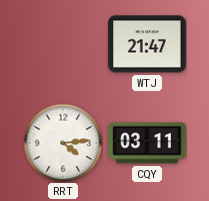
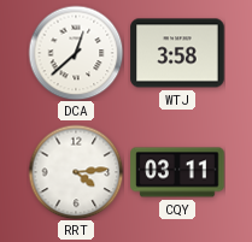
DCA: none -> 12:38
WTJ: 21:47 -> 3:58
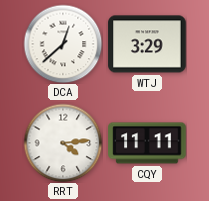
WTJ: 3:58 -> 3:29
CQY: 03:11 -> 11:11
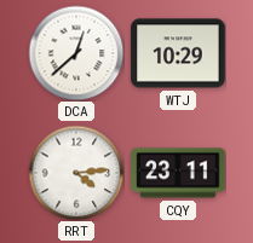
WTJ: 3:29 -> 10:29
CQY: 11:11 -> 23:11
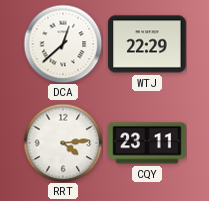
WTJ: 10:29 -> 22:29
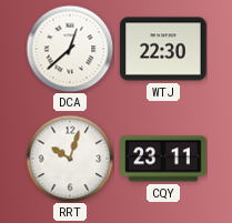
WTJ: 22:29 -> 22:30
RRT: 4:14 -> 10:03
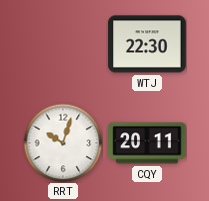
DCA: 12:38 -> none
CQY: 23:11 -> 20:11
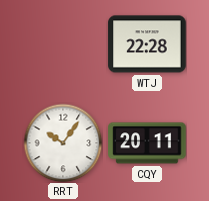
WTJ: 22:30 -> 22:28
RRT: 10:03 -> 10:06
